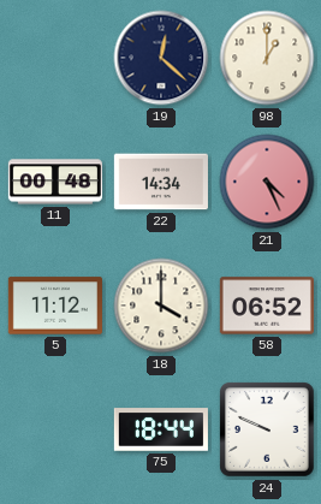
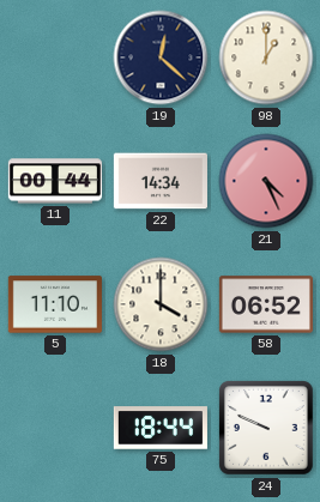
11: 00:48 -> 00:44
5: 11:12 -> 11:10
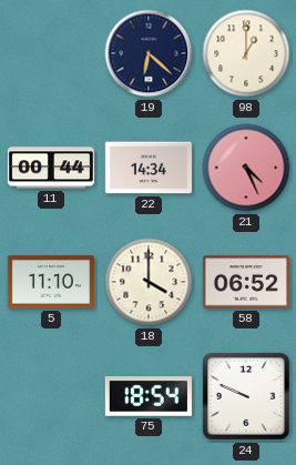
19: 12:22 -> 6:22
75: 18:44 -> 18:54
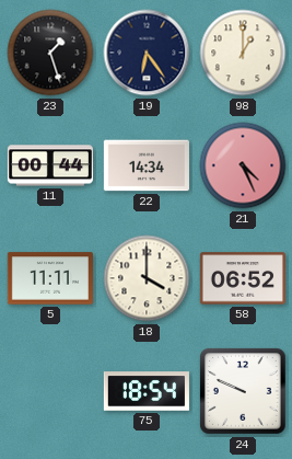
23: none -> 1:27
19: 6:22 -> 6:24
5: 11:10 -> 11:11
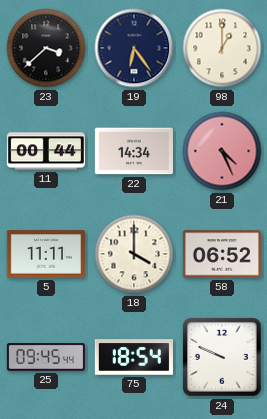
23: 1:27 -> 3:38
25: none -> 09:45
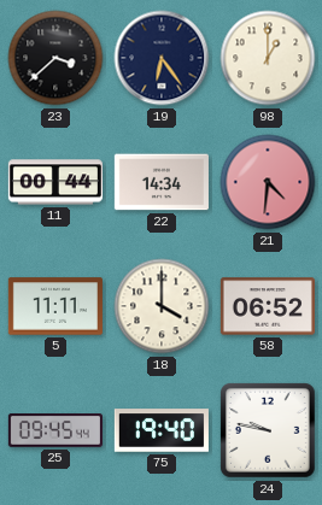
21: 4:26 -> 4:31
75: 18:54 -> 19:40
24: 9:49 -> 9:47
